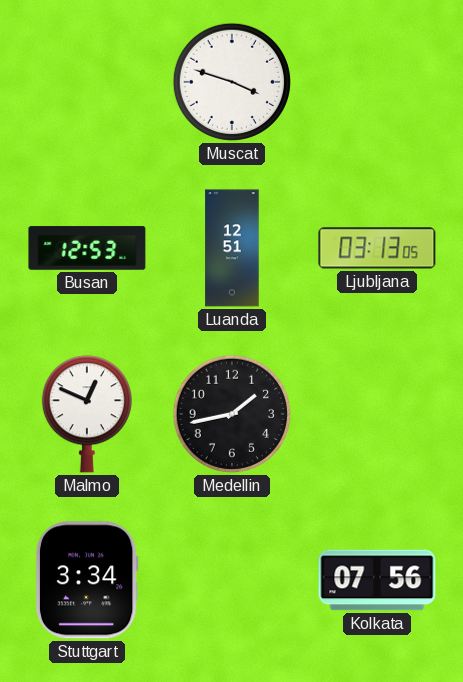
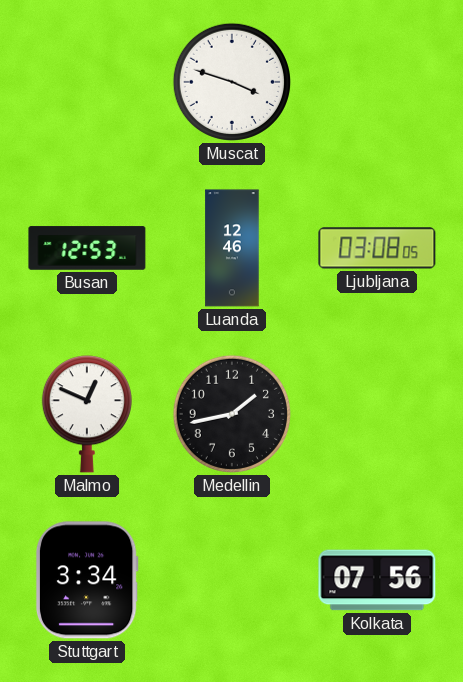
Luanda: 12:51 -> 12:46
Ljubljana: 03:13 -> 03:08
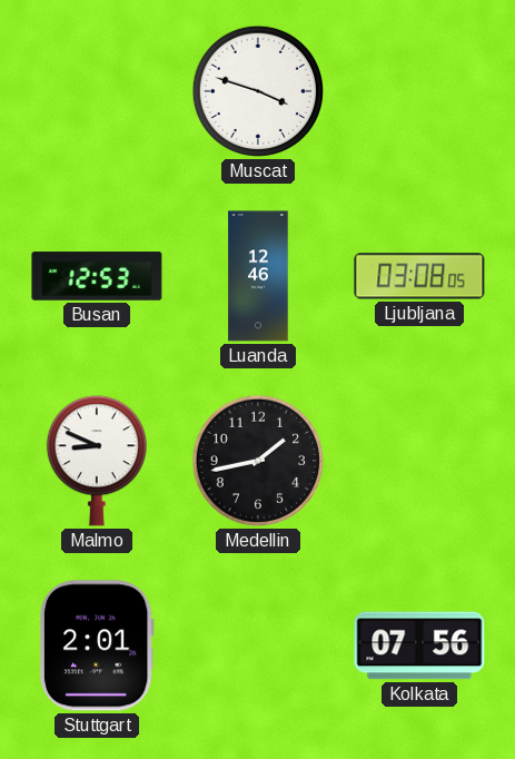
Malmo: 12:49 -> 8:49
Stuttgart: 3:34 -> 2:01
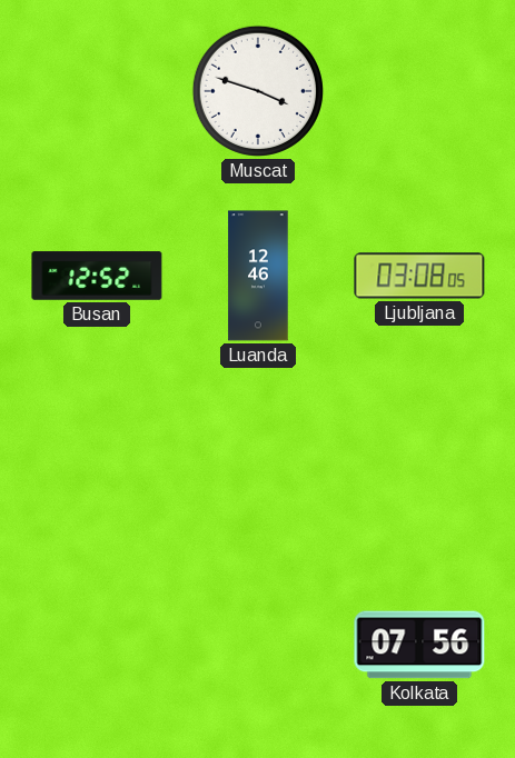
Busan: 12:53 -> 12:52
Malmo: 8:49 -> none
Medellin: 1:43 -> none
Stuttgart: 2:01 -> none
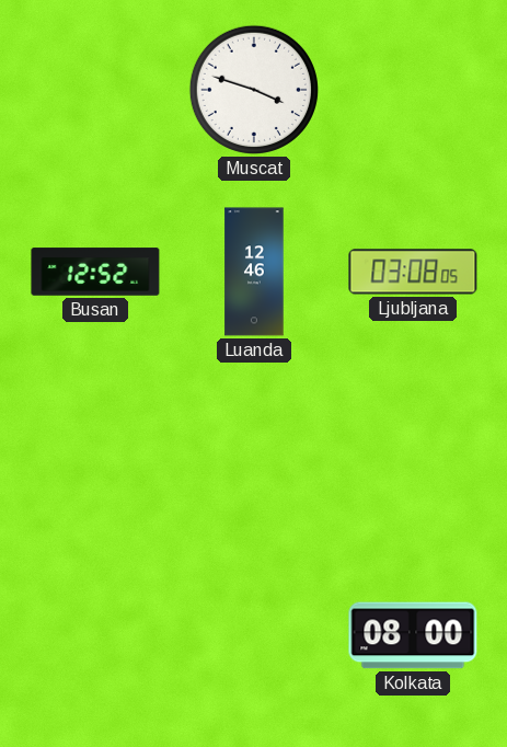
Kolkata: 07:56 -> 08:00
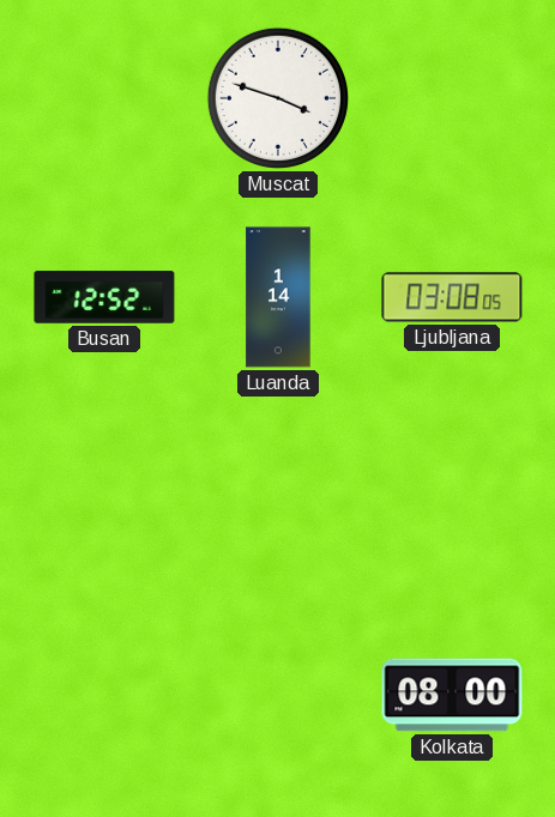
Luanda: 12:46 -> 1:14
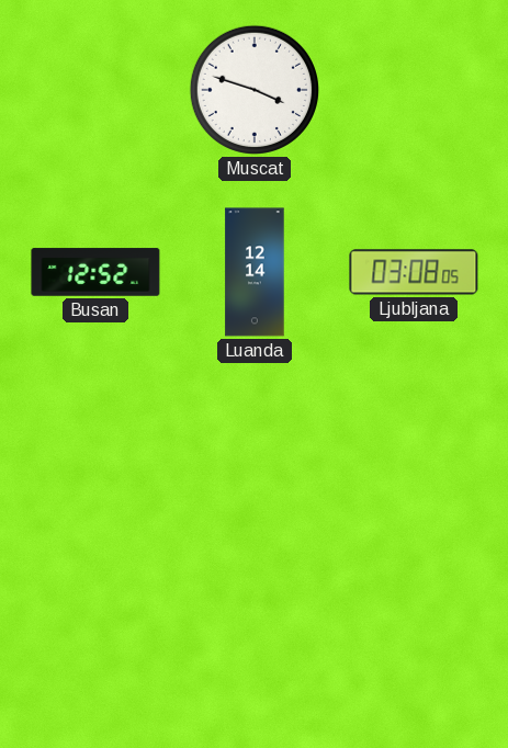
Luanda: 1:14 -> 12:14
Kolkata: 08:00 -> none
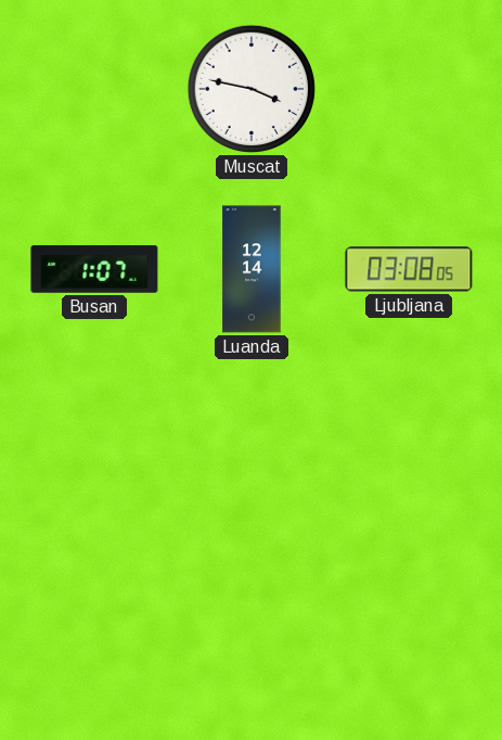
Muscat: 3:48 -> 3:47
Busan: 12:52 -> 1:07
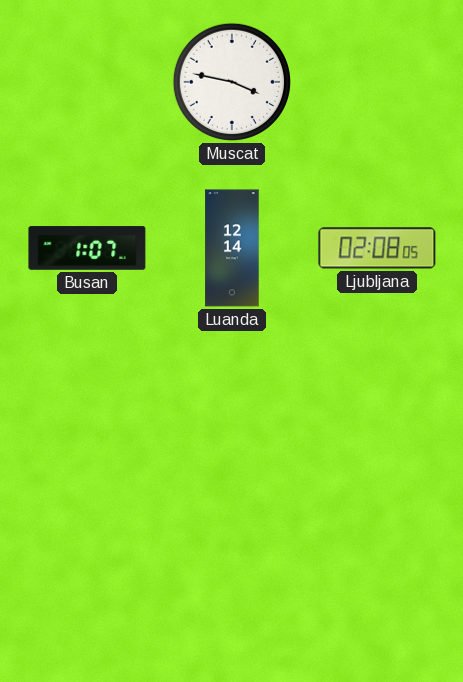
Ljubljana: 03:08 -> 02:08
